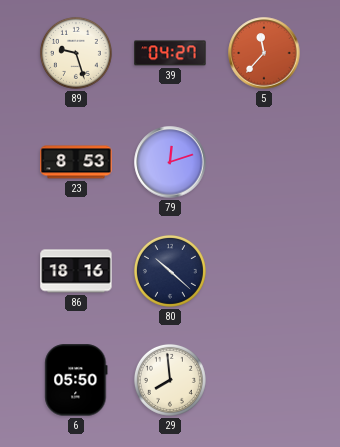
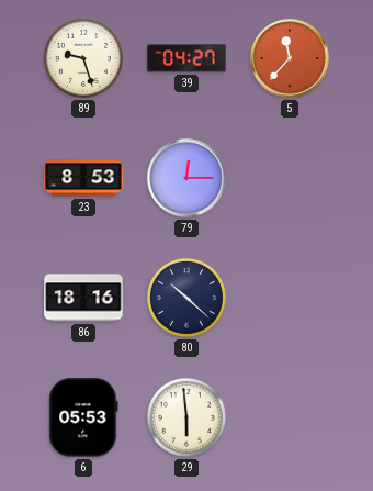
79: 12:12 -> 12:15
6: 05:50 -> 05:53
29: 7:59 -> 5:59
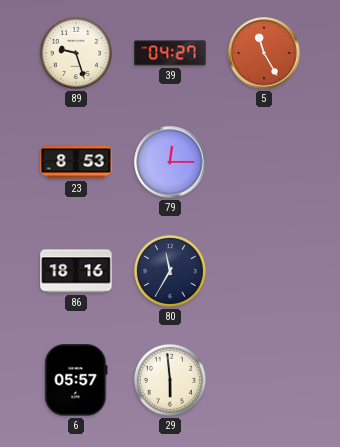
5: 11:37 -> 11:25
80: 10:22 -> 11:35
6: 05:53 -> 05:57
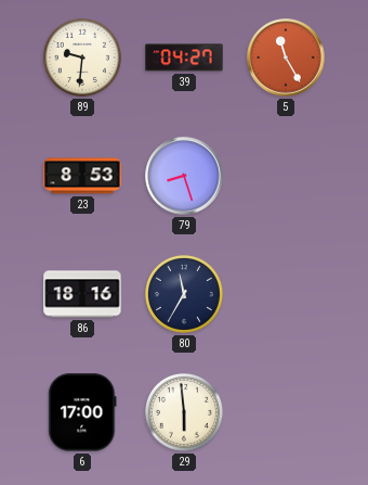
89: 9:27 -> 9:31
79: 12:15 -> 8:27
6: 05:57 -> 17:00
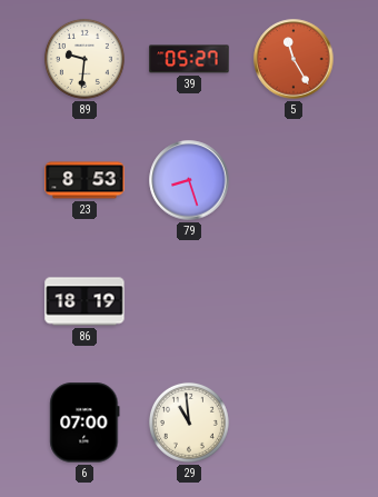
39: 04:27 -> 05:27
86: 18:16 -> 18:19
80: 11:35 -> none
6: 17:00 -> 07:00
29: 5:59 -> 10:59
